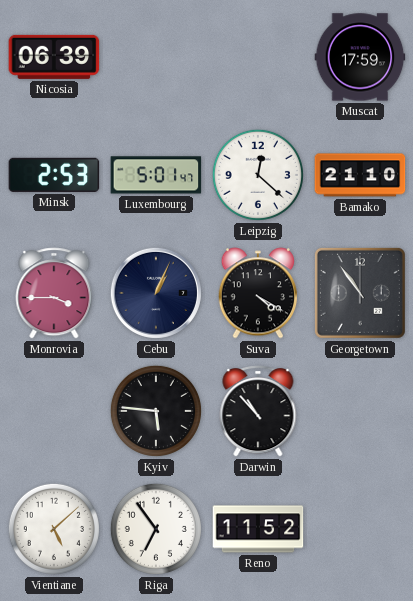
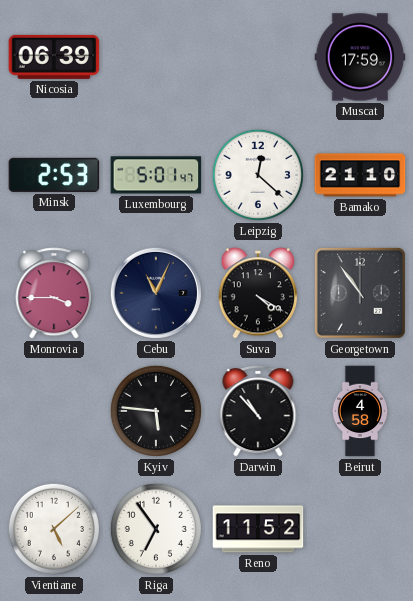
Cebu: 1:04 -> 11:04
Beirut: none -> 4:58
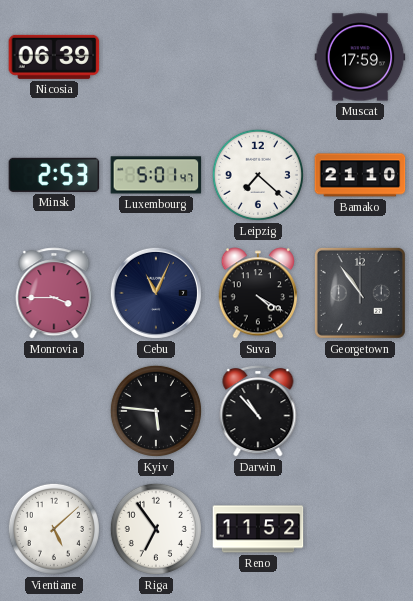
Leipzig: 12:22 -> 7:22
Beirut: 4:58 -> none
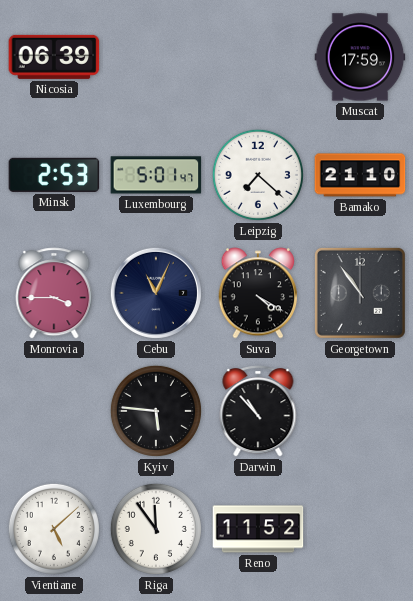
Riga: 6:54 -> 11:54
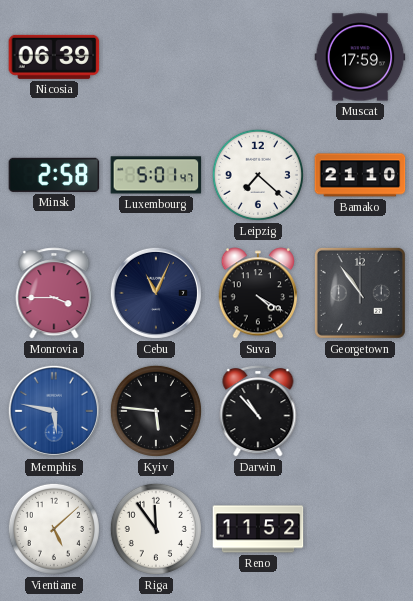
Minsk: 2:53 -> 2:58
Memphis: none -> 5:47
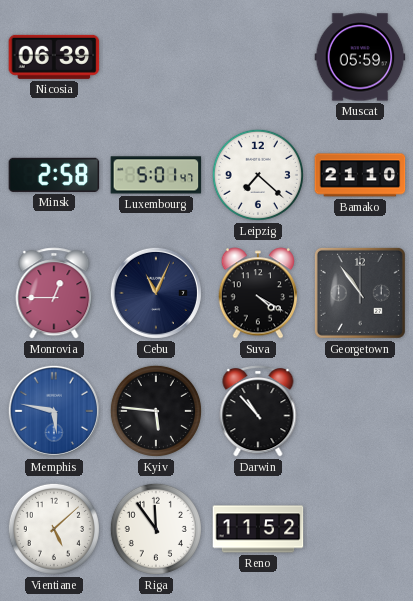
Muscat: 17:59 -> 05:59
Monrovia: 3:45 -> 12:45
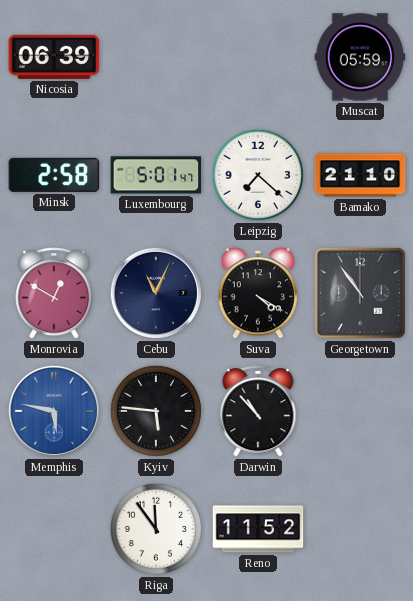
Monrovia: 12:45 -> 12:50
Vientiane: 5:08 -> none
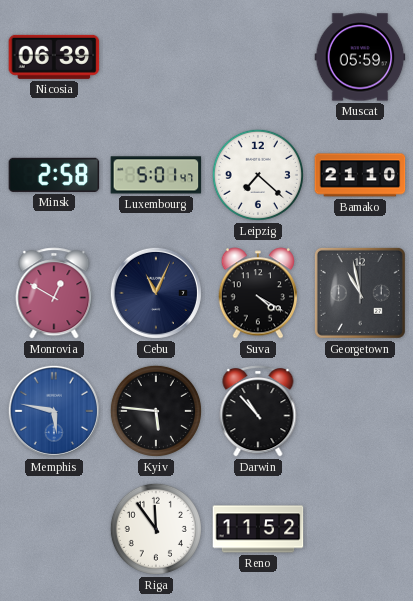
Georgetown: 10:54 -> 10:58
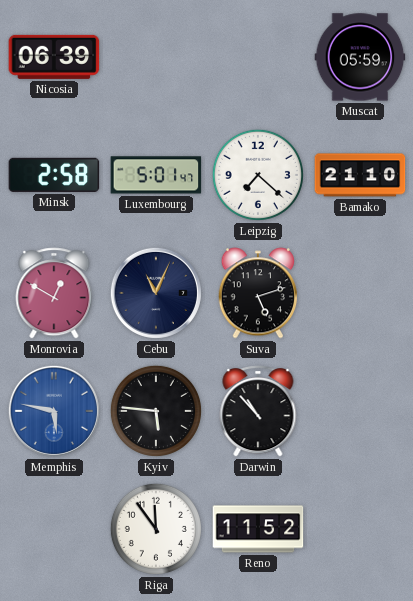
Suva: 4:20 -> 5:12
Georgetown: 10:58 -> none
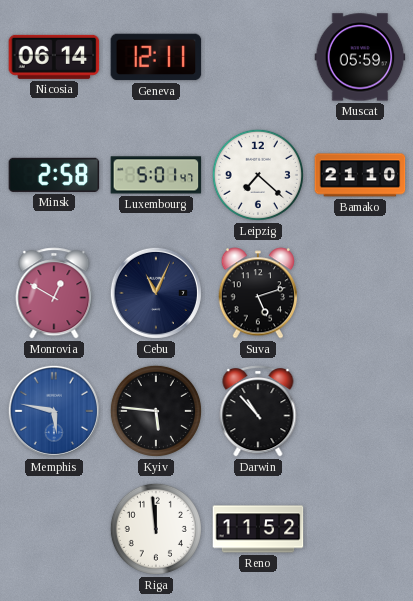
Nicosia: 06:39 -> 06:14
Geneva: none -> 12:11
Riga: 11:54 -> 11:59
